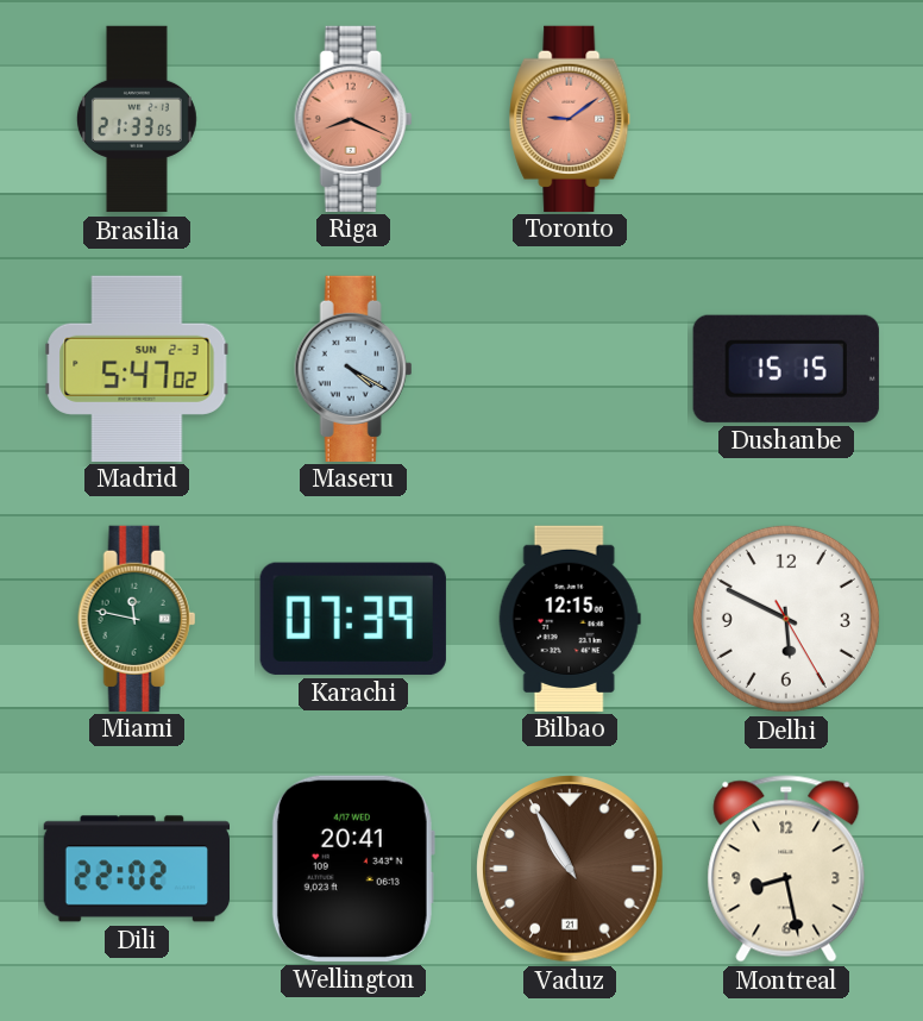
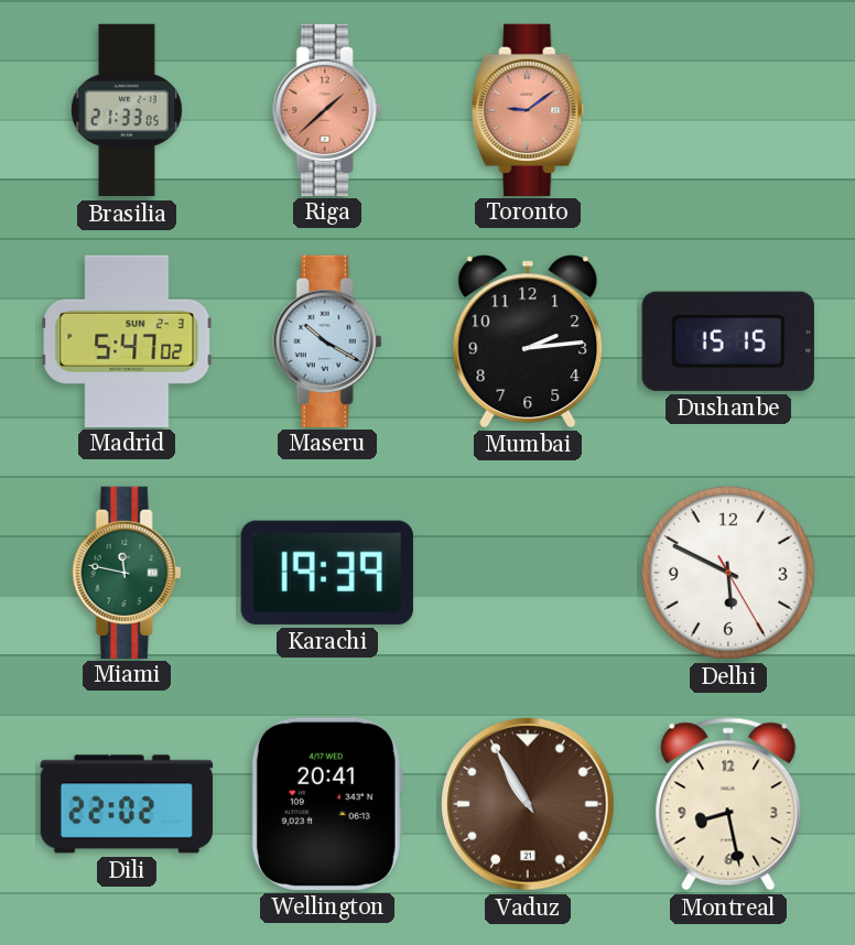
Riga: 8:19 -> 1:38
Maseru: 4:20 -> 10:20
Mumbai: none -> 2:14
Karachi: 07:39 -> 19:39
Bilbao: 12:15 -> none
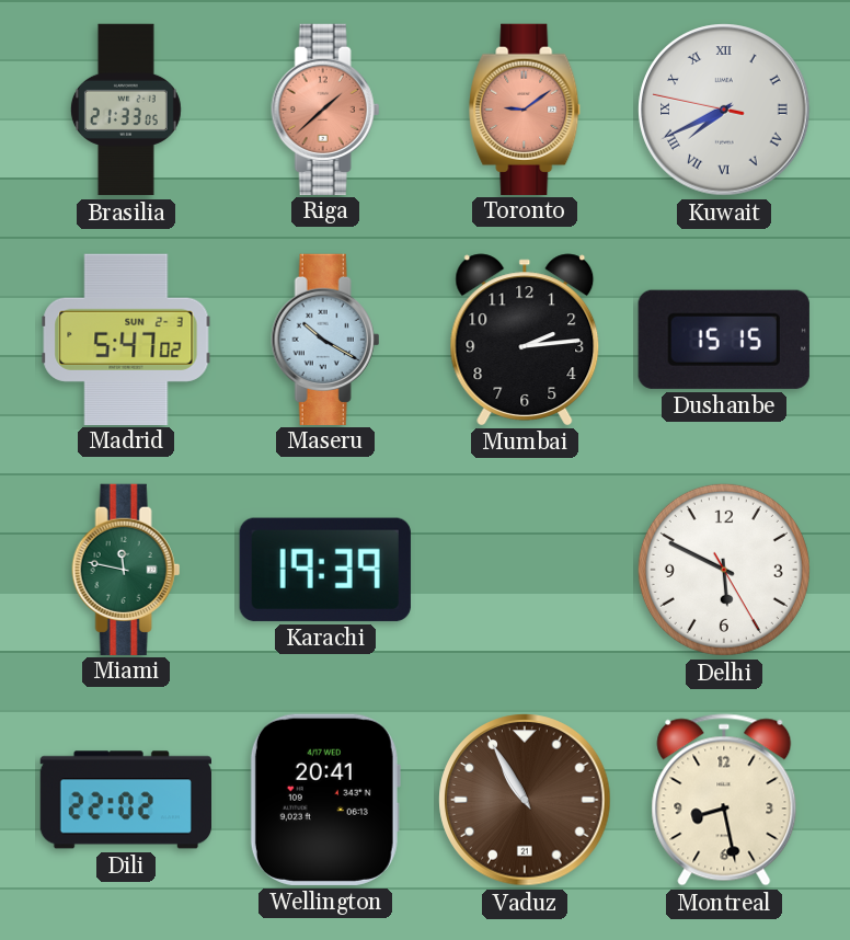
Kuwait: none -> 7:40
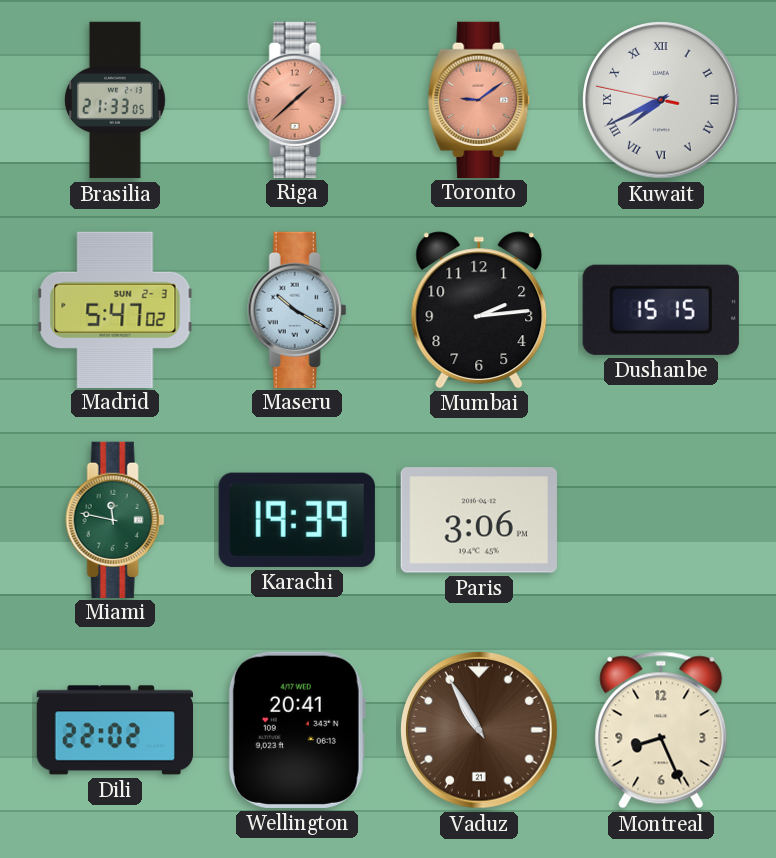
Paris: none -> 3:06
Delhi: 5:49 -> none
Montreal: 8:28 -> 8:26
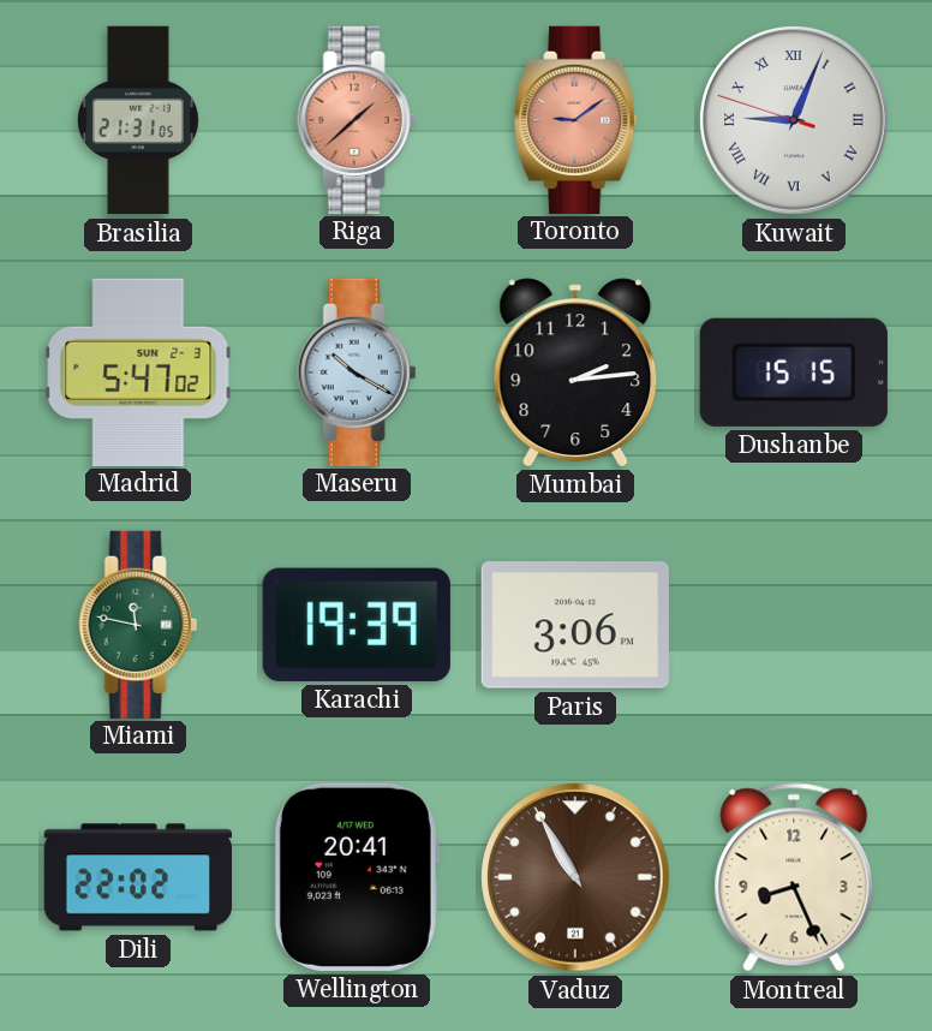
Brasilia: 21:33 -> 21:31
Kuwait: 7:40 -> 9:03
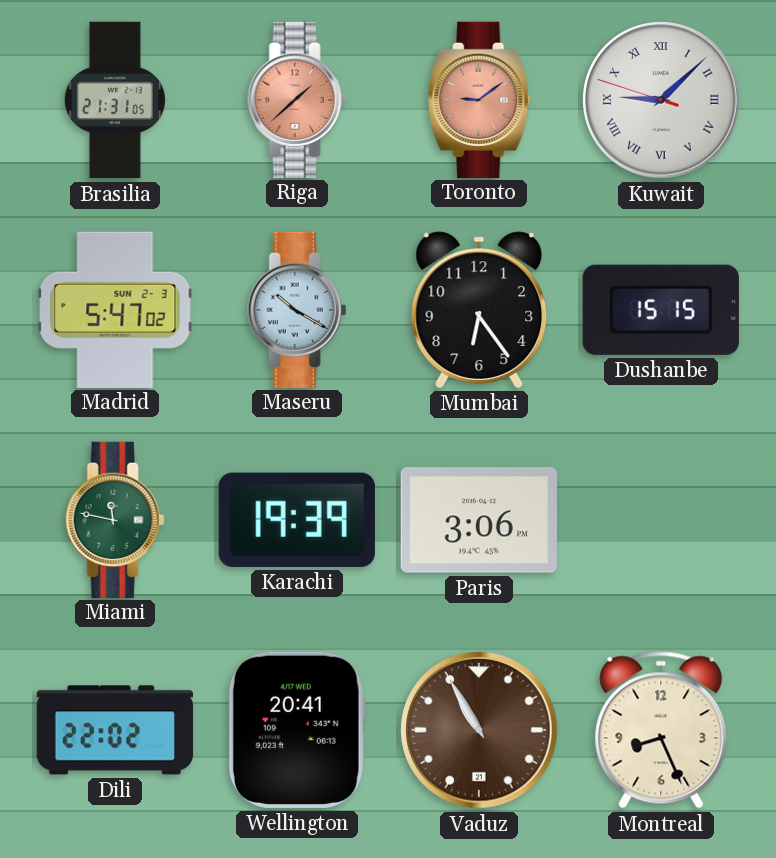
Kuwait: 9:03 -> 9:07
Mumbai: 2:14 -> 6:24
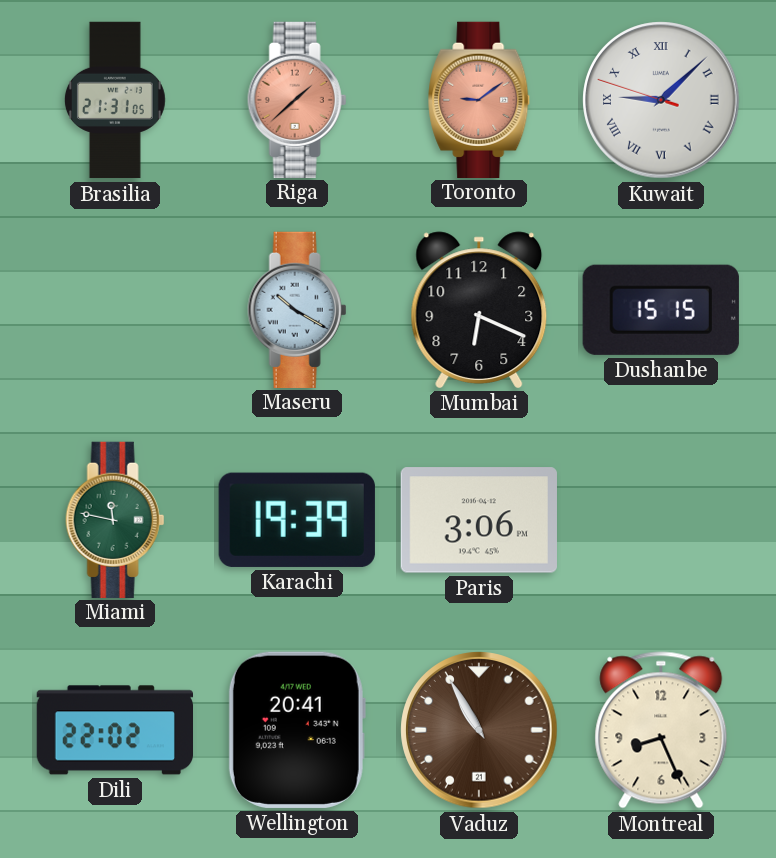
Madrid: 5:47 -> none
Mumbai: 6:24 -> 6:19
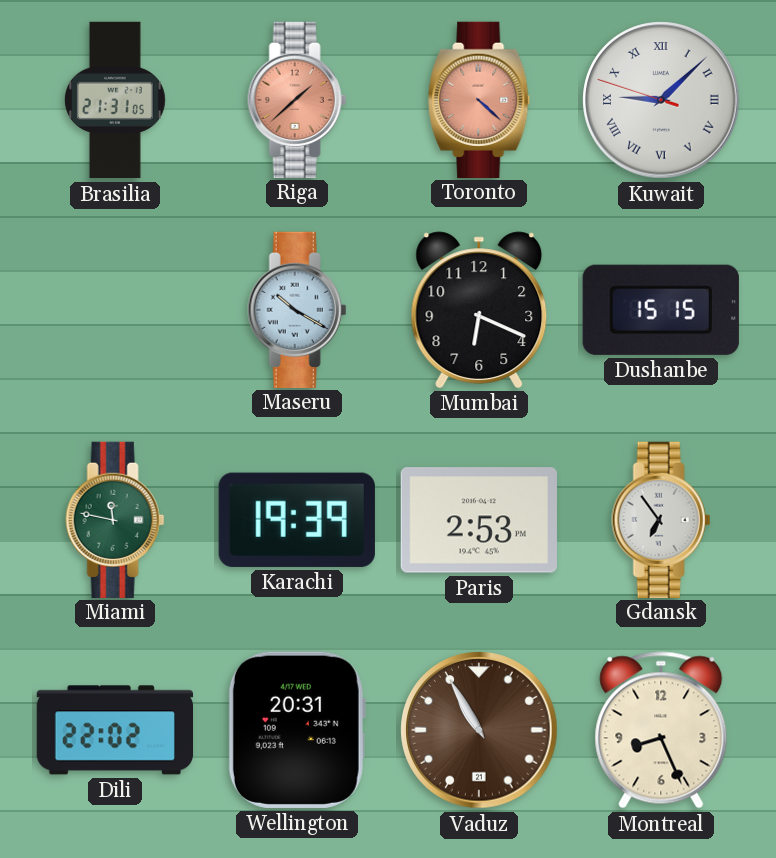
Toronto: 9:09 -> 4:22
Paris: 3:06 -> 2:53
Gdansk: none -> 6:54
Wellington: 20:41 -> 20:31
